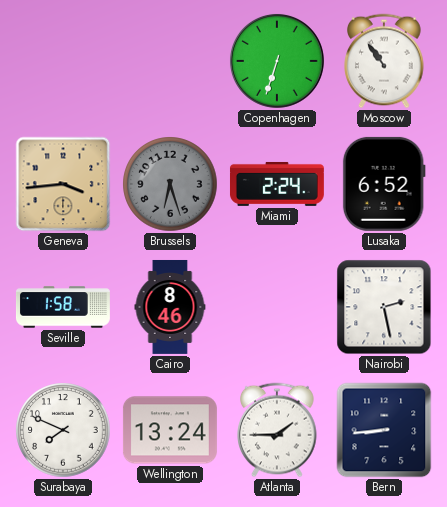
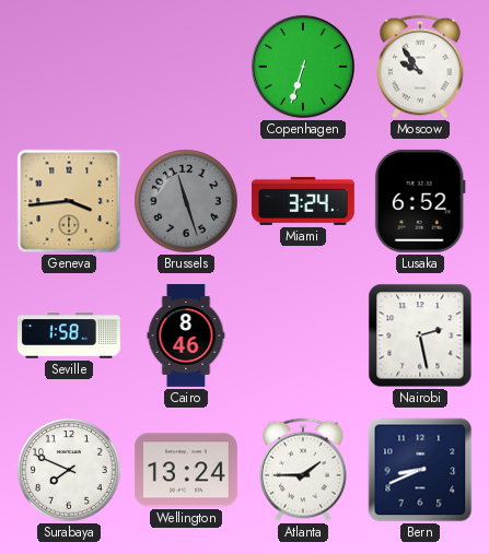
Moscow: 10:54 -> 9:54
Brussels: 6:27 -> 11:27
Miami: 2:24 -> 3:24
Bern: 8:44 -> 8:41
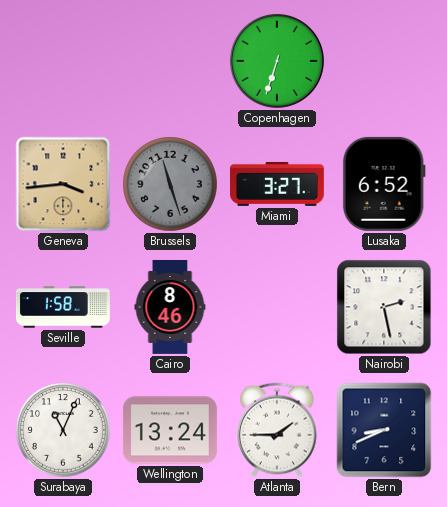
Moscow: 9:54 -> none
Miami: 3:24 -> 3:27
Surabaya: 7:49 -> 11:04
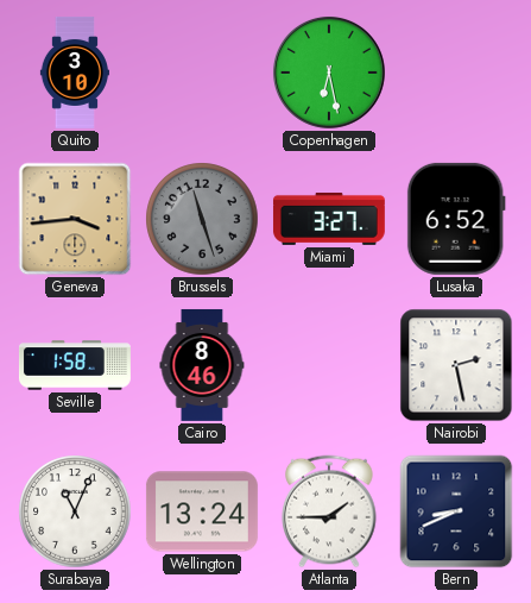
Quito: none -> 3:10
Copenhagen: 6:33 -> 6:28
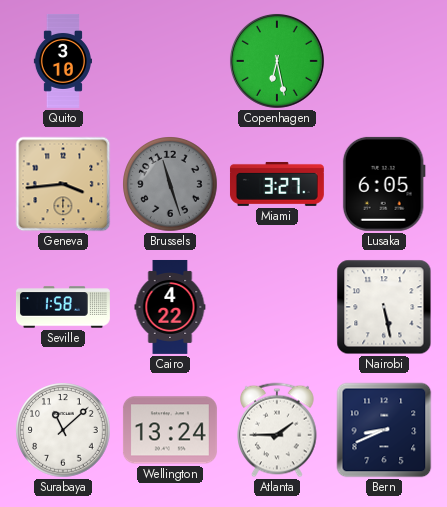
Lusaka: 6:52 -> 6:05
Cairo: 8:46 -> 4:22
Nairobi: 2:28 -> 5:28
Surabaya: 11:04 -> 11:08
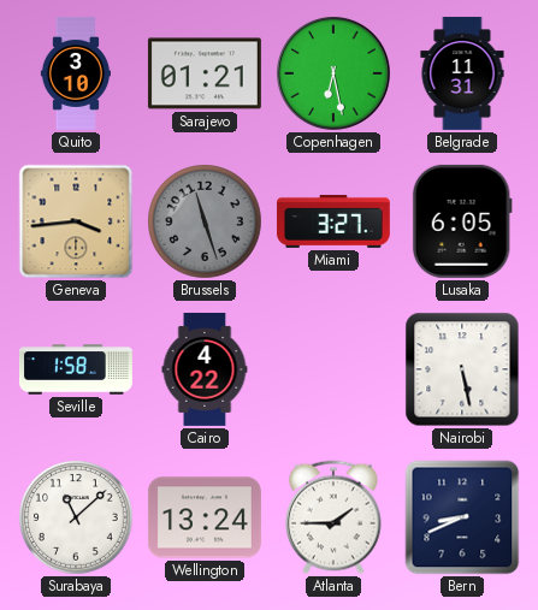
Sarajevo: none -> 01:21
Belgrade: none -> 11:31
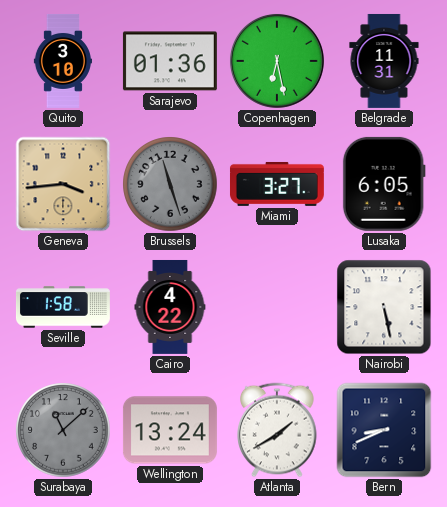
Sarajevo: 01:21 -> 01:36
Surabaya dial: white -> grey
Atlanta: 1:45 -> 1:40
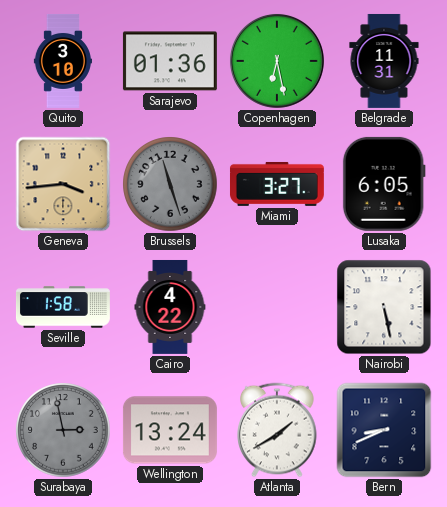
Surabaya: 11:08 -> 2:58
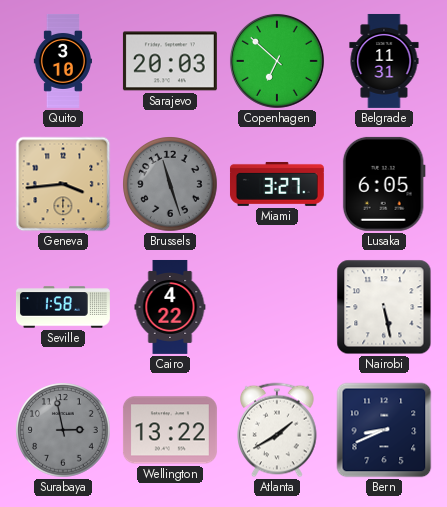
Sarajevo: 01:36 -> 20:03
Copenhagen: 6:28 -> 6:52
Wellington: 13:24 -> 13:22
